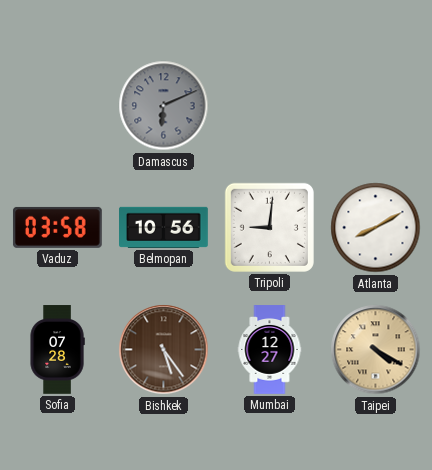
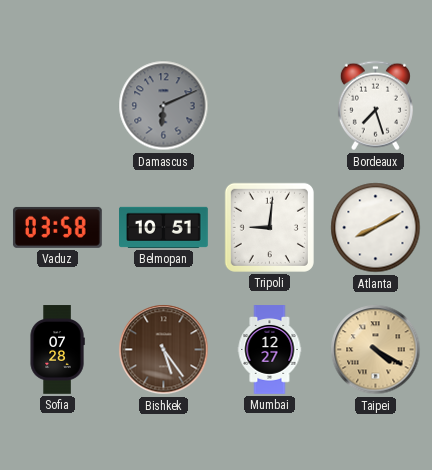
Bordeaux: none -> 7:27
Belmopan: 10:56 -> 10:51
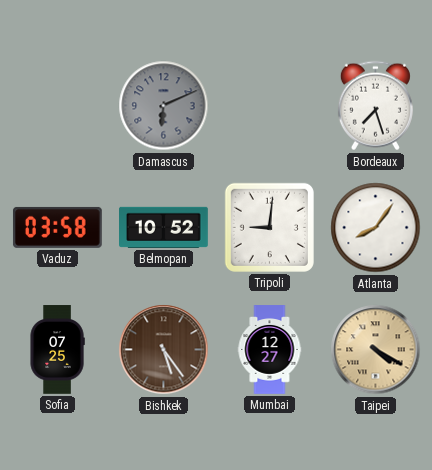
Belmopan: 10:51 -> 10:52
Atlanta: 8:10 -> 8:06
Sofia: 07:28 -> 07:25
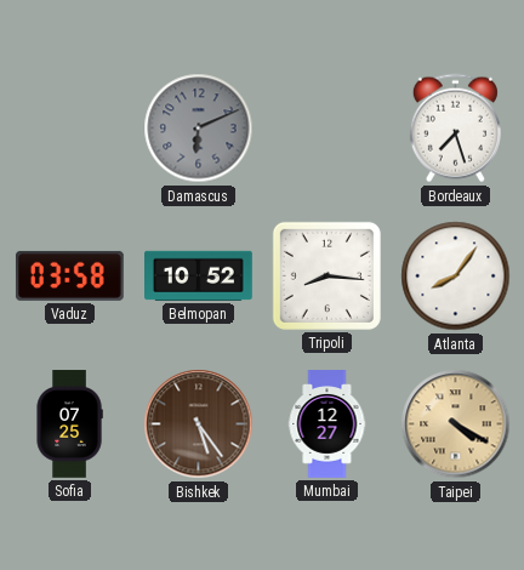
Tripoli: 9:01 -> 8:16
